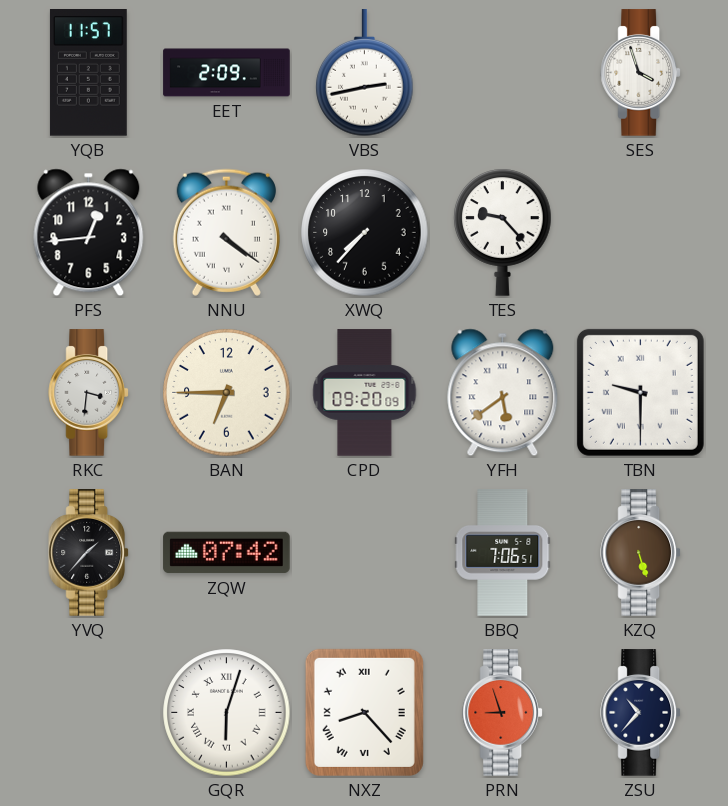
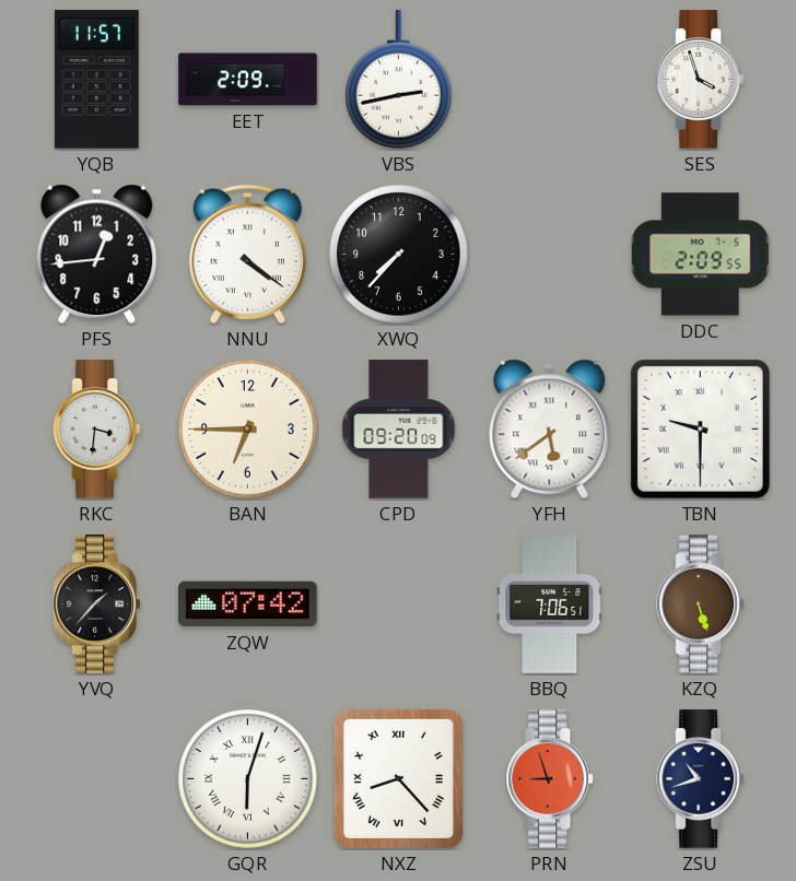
TES: 9:23 -> none
DDC: none -> 2:09
ZSU: 10:37 -> 10:42
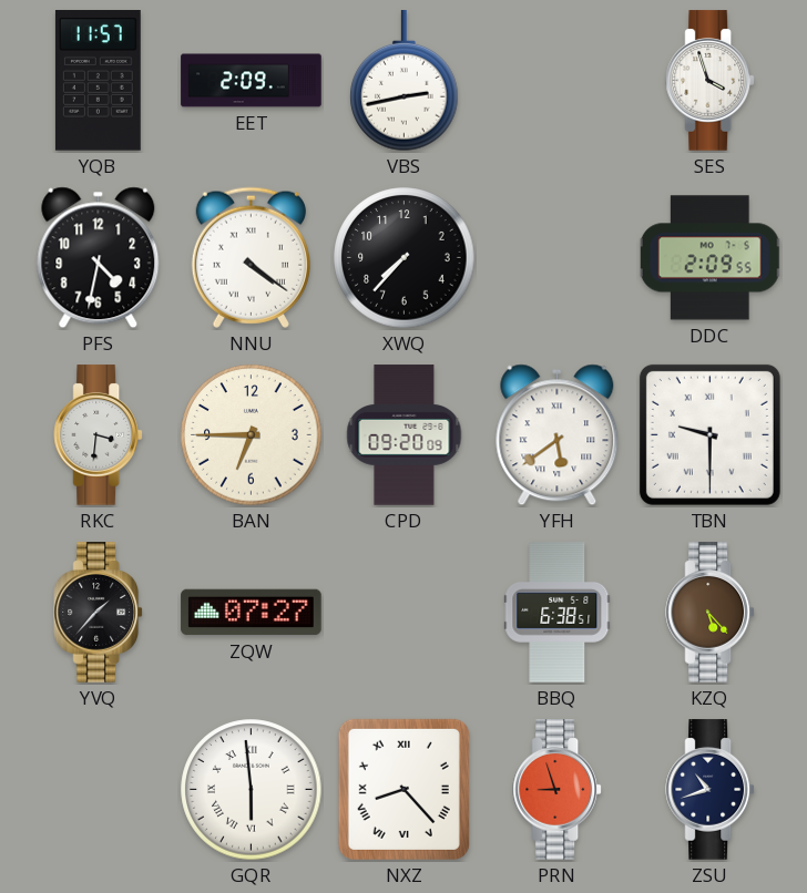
PFS: 12:44 -> 4:32
ZQW: 07:42 -> 07:27
BBQ: 7:06 -> 6:38
KZQ: 5:27 -> 5:23
GQR: 6:03 -> 5:59
